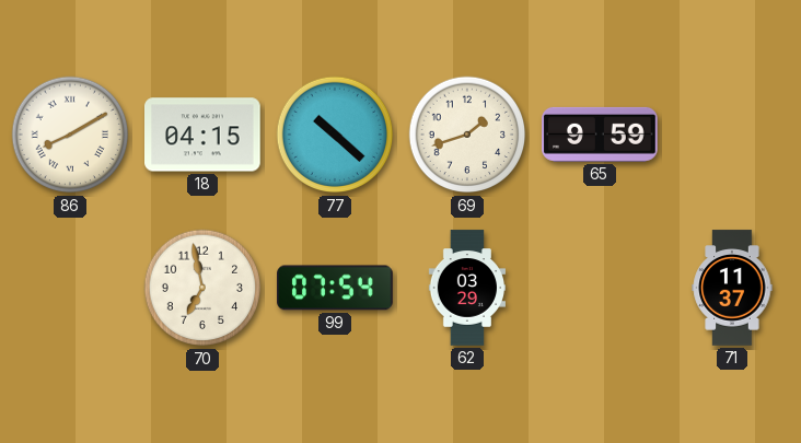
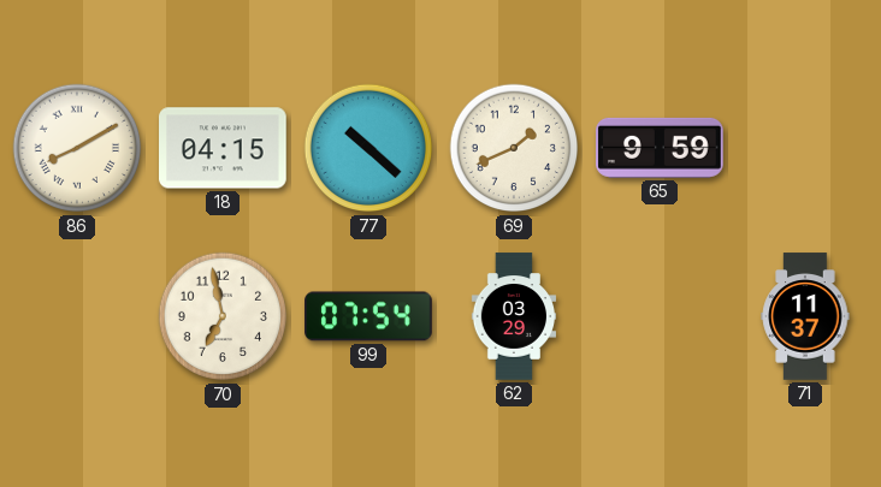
69: 1:42 -> 1:41
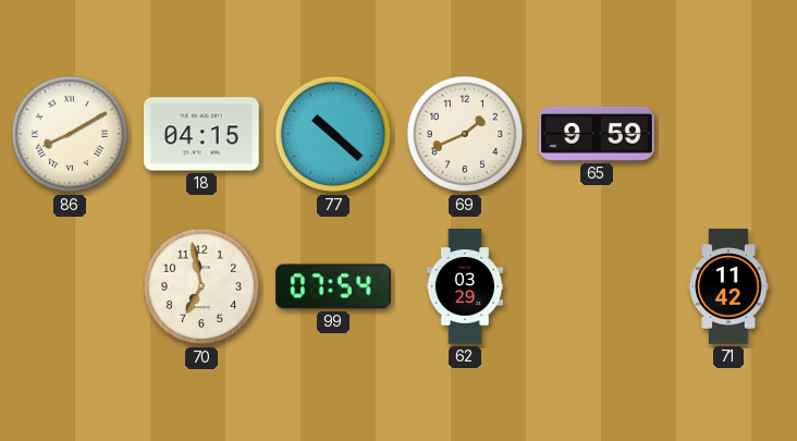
71: 11:37 -> 11:42
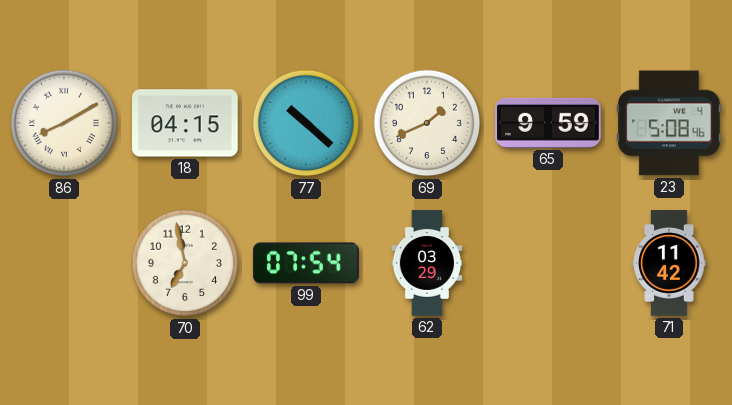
23: none -> 5:08
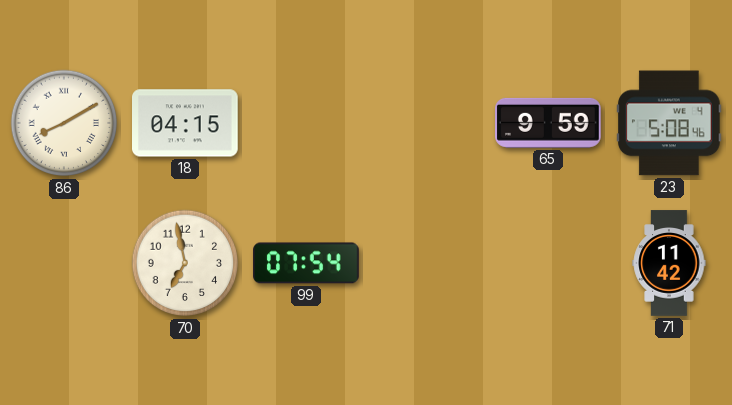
77: 10:22 -> none
69: 1:41 -> none
62: 03:29 -> none
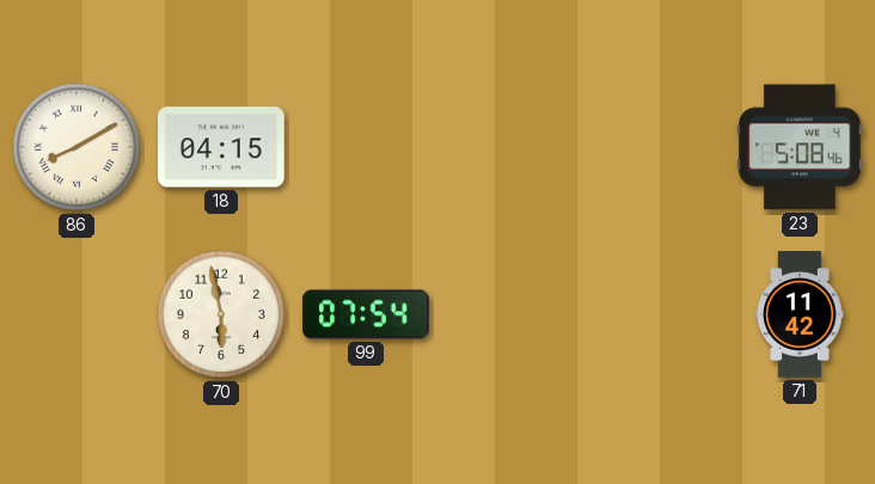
65: 9:59 -> none
70: 6:58 -> 5:58
